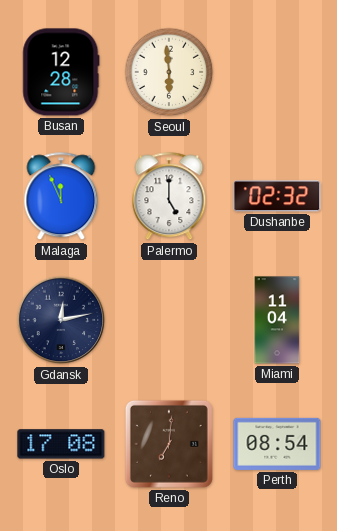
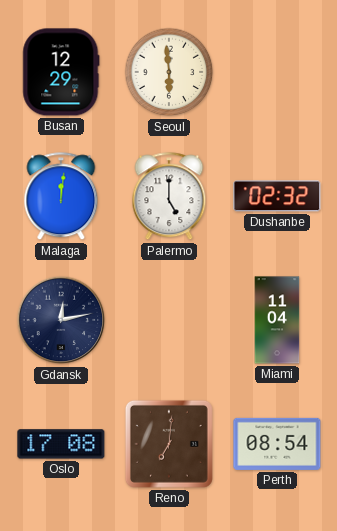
Busan: 12:28 -> 12:29
Malaga: 11:56 -> 12:01
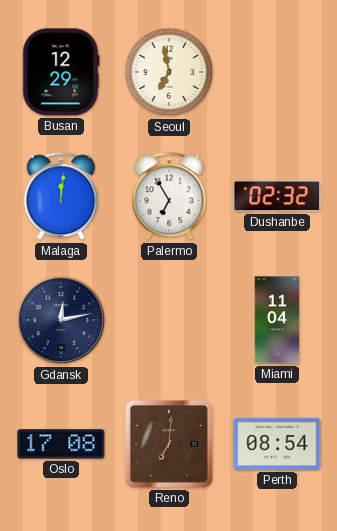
Seoul: 5:59 -> 6:58
Palermo: 5:00 -> 6:55
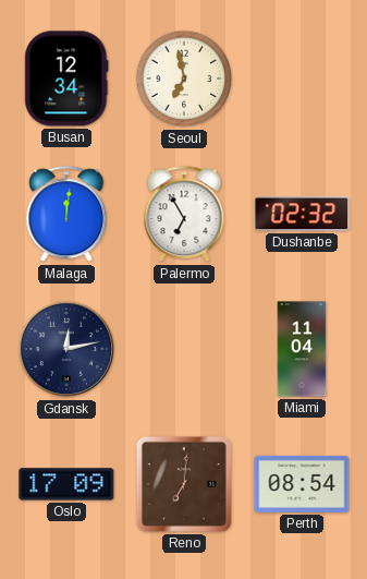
Busan: 12:29 -> 12:34
Oslo: 17:08 -> 17:09
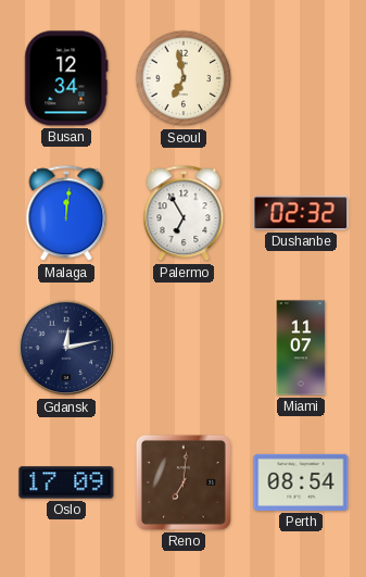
Miami: 11:04 -> 11:07
